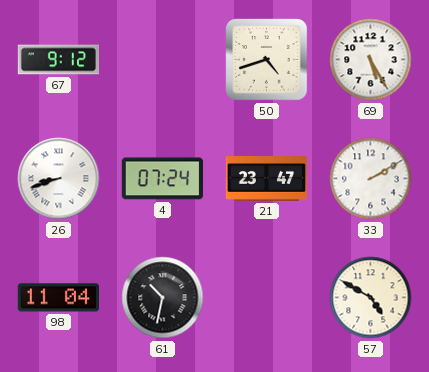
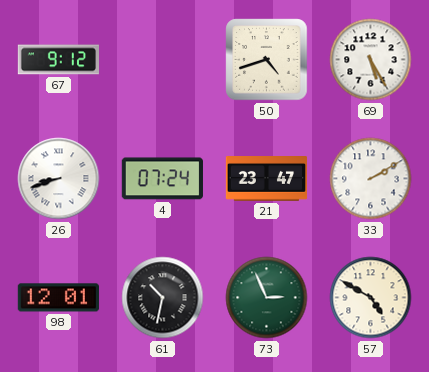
98: 11:04 -> 12:01
73: none -> 2:56
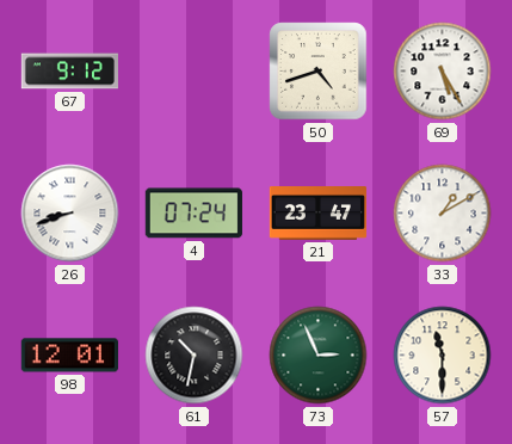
33: 2:10 -> 1:10
57: 4:50 -> 11:30
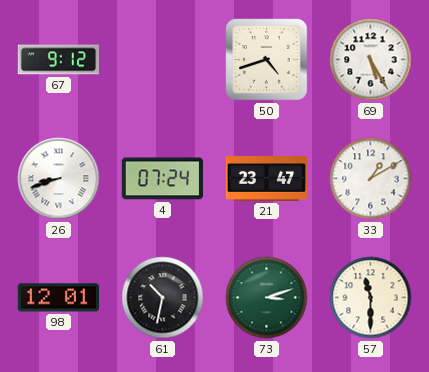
73: 2:56 -> 3:12
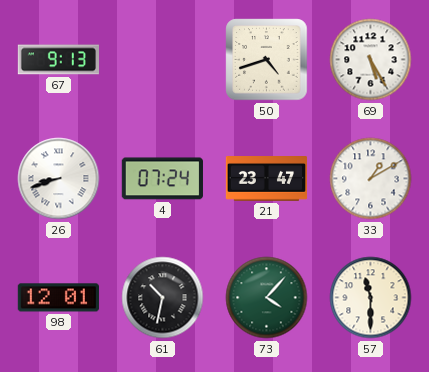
67: 9:12 -> 9:13
73: 3:12 -> 4:07
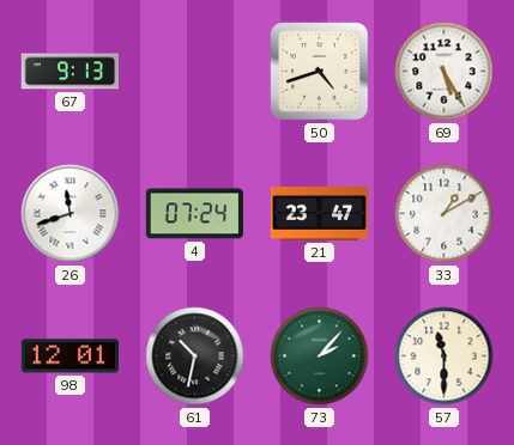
26: 8:42 -> 11:42
73: 4:07 -> 2:07
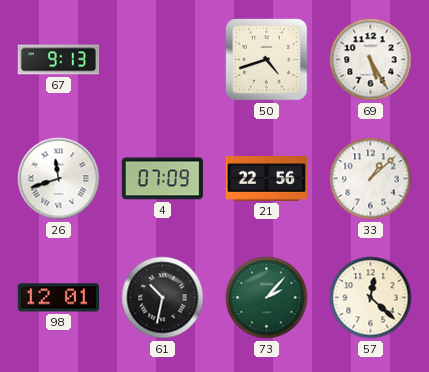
4: 07:24 -> 07:09
21: 23:47 -> 22:56
33: 1:10 -> 1:08
57: 11:30 -> 12:22
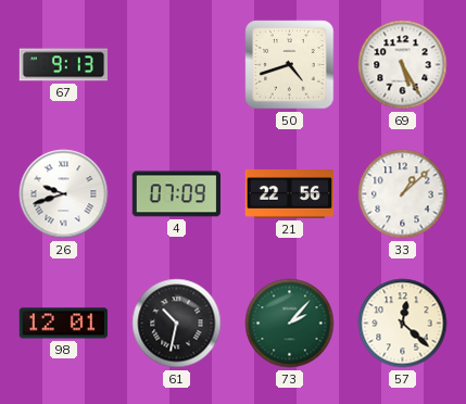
26: 11:42 -> 9:42
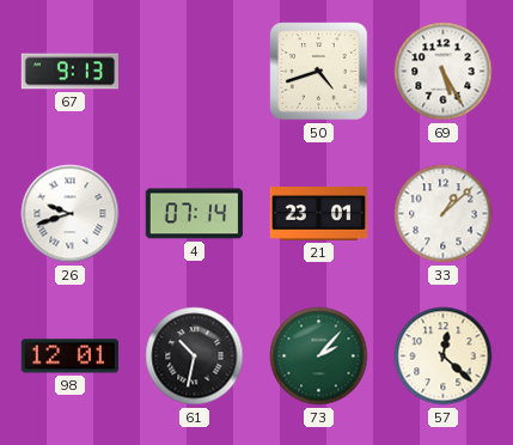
4: 07:09 -> 07:14
21: 22:56 -> 23:01
